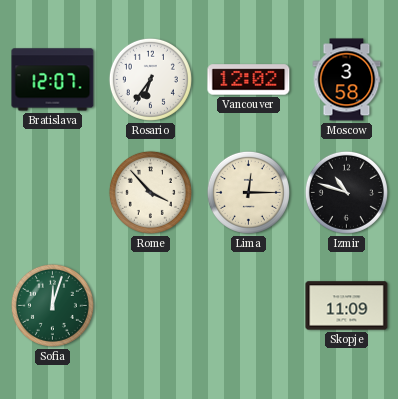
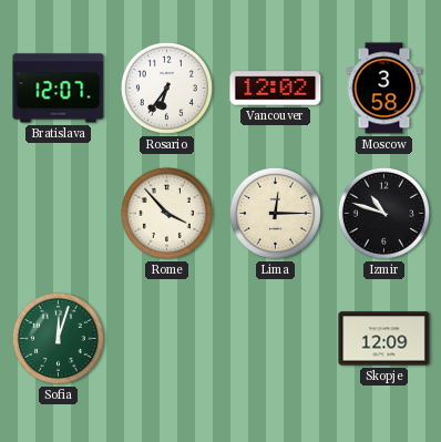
Skopje: 11:09 -> 12:09
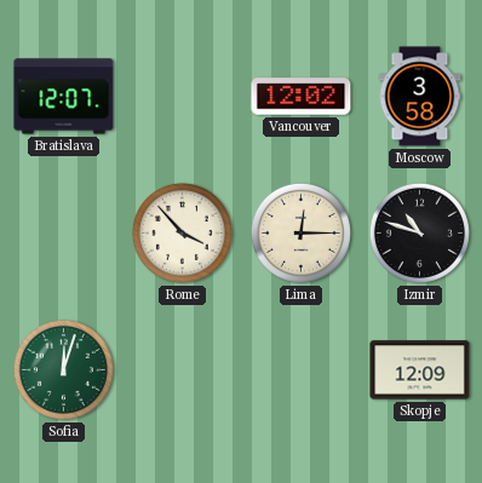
Rosario: 6:36 -> none
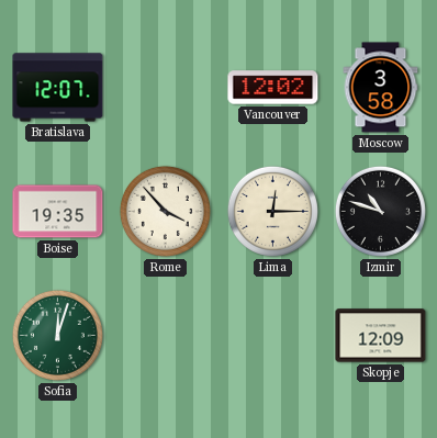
Boise: none -> 19:35
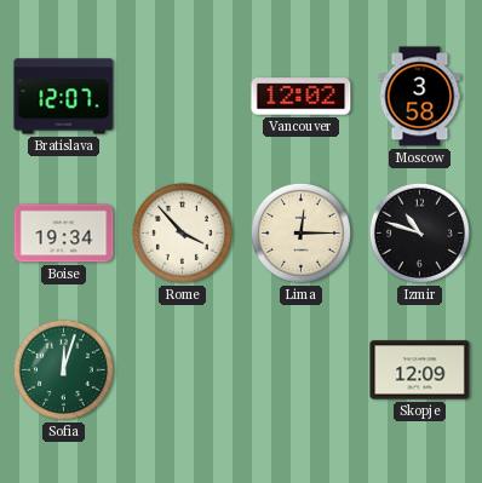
Boise: 19:35 -> 19:34
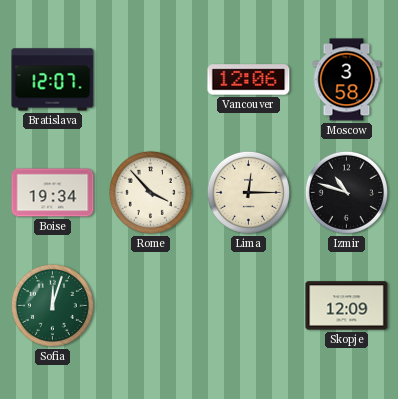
Vancouver: 12:02 -> 12:06
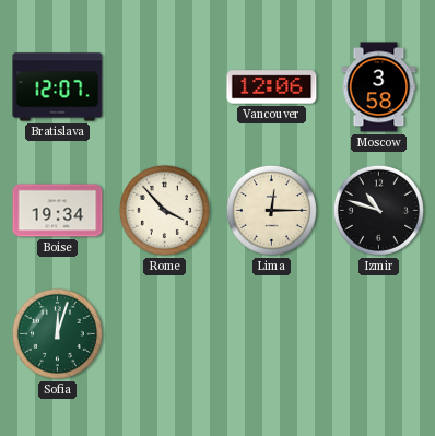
Skopje: 12:09 -> none
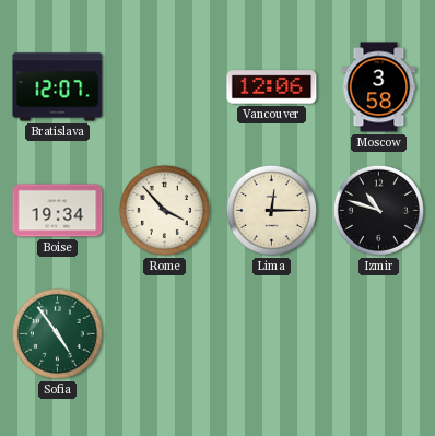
Sofia: 12:03 -> 4:54
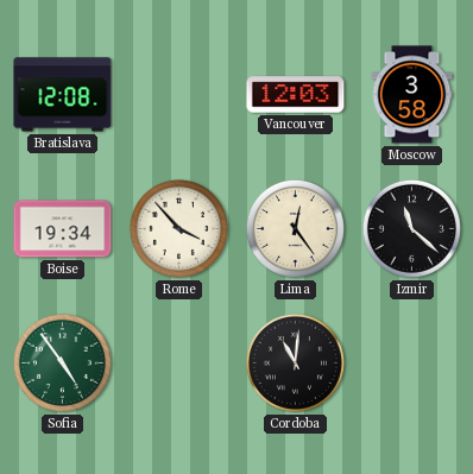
Bratislava: 12:07 -> 12:08
Vancouver: 12:06 -> 12:03
Lima: 12:15 -> 12:24
Izmir: 10:48 -> 11:22
Cordoba: none -> 11:01
